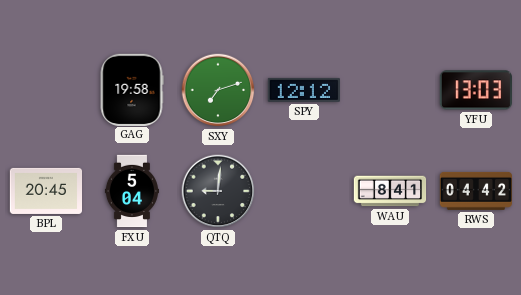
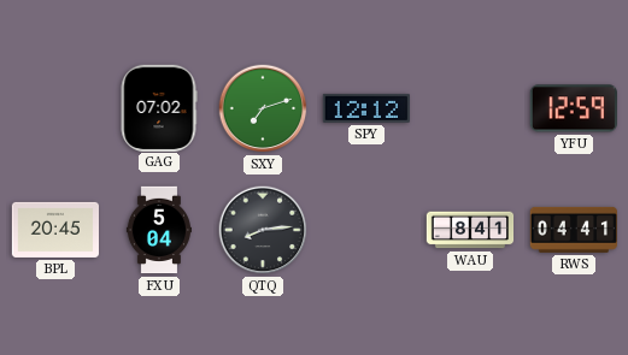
GAG: 19:58 -> 07:02
YFU: 13:03 -> 12:59
QTQ: 9:01 -> 8:14
RWS: 04:42 -> 04:41
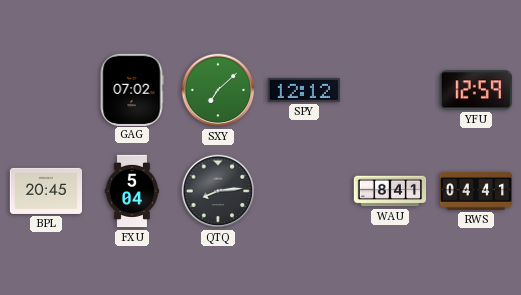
SXY: 7:12 -> 7:08
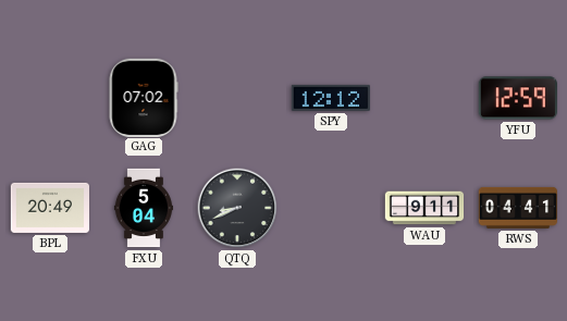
SXY: 7:08 -> none
BPL: 20:45 -> 20:49
QTQ: 8:14 -> 8:41
WAU: 8:41 -> 9:11
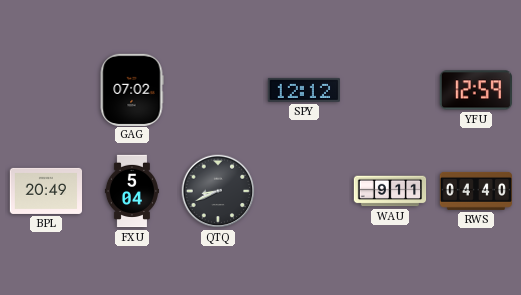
RWS: 04:41 -> 04:40
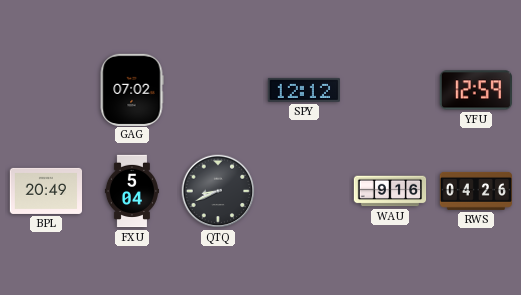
WAU: 9:11 -> 9:16
RWS: 04:40 -> 04:26
